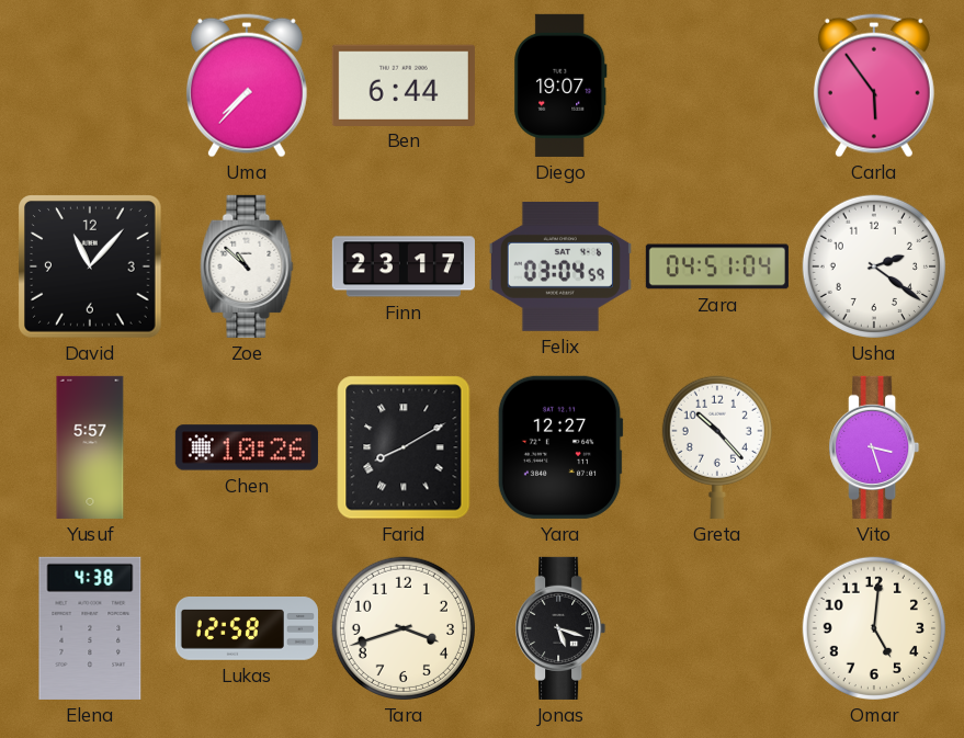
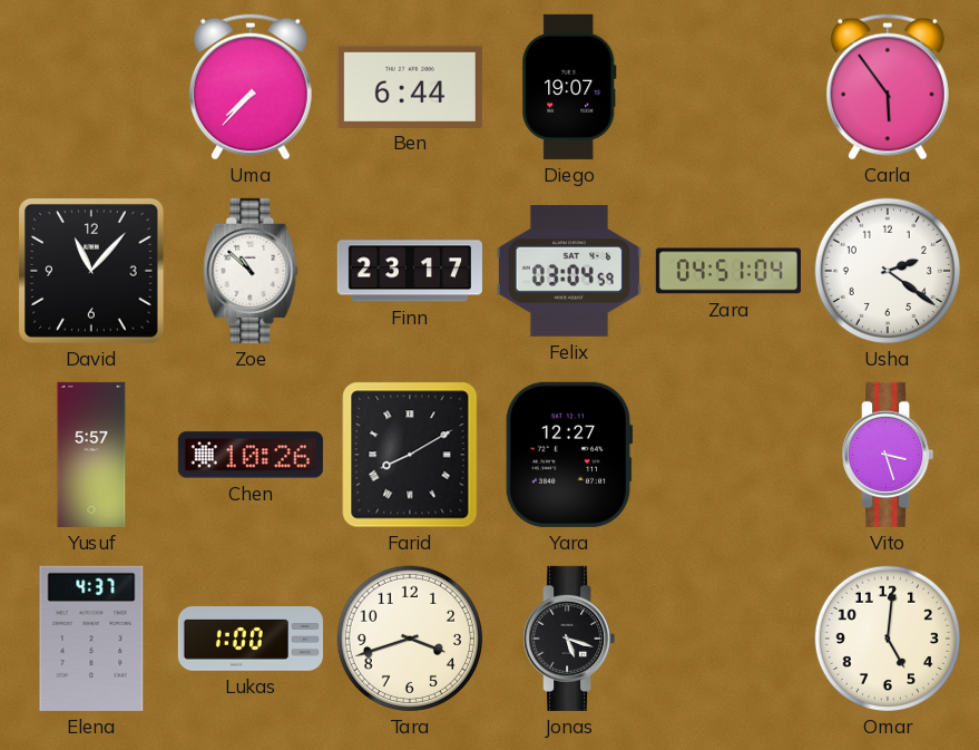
Greta: 10:23 -> none
Elena: 4:38 -> 4:37
Lukas: 12:58 -> 1:00
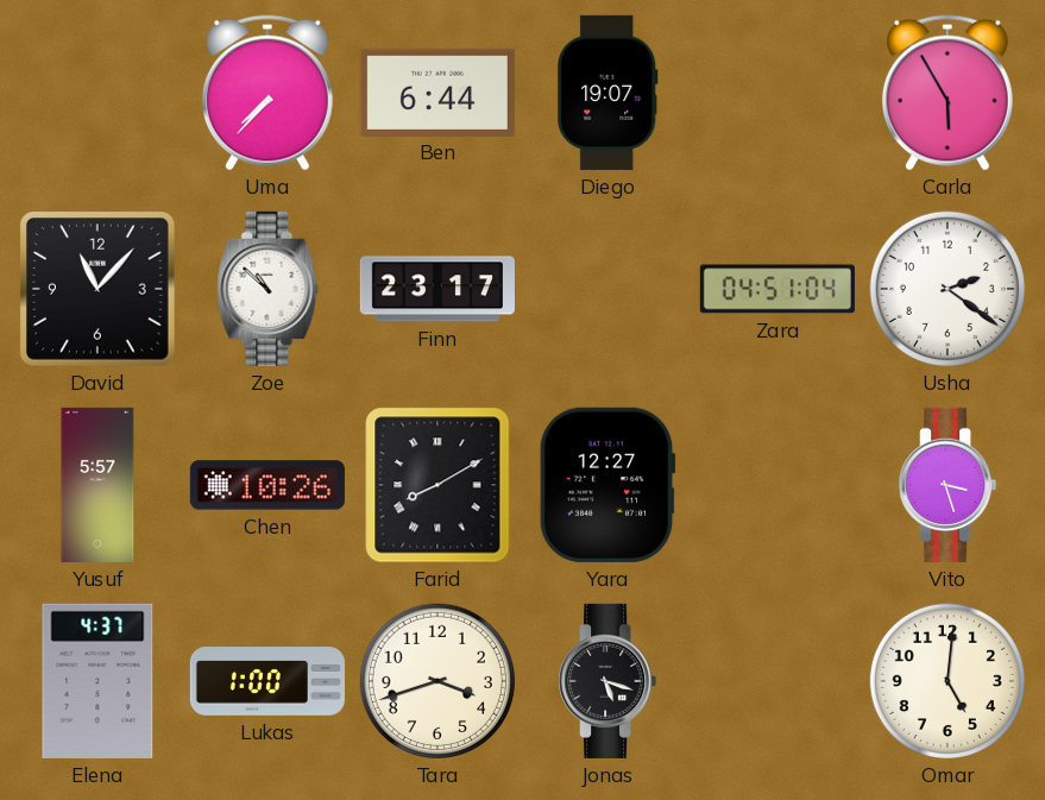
Carla: 5:54 -> 5:55
Felix: 03:04 -> none
